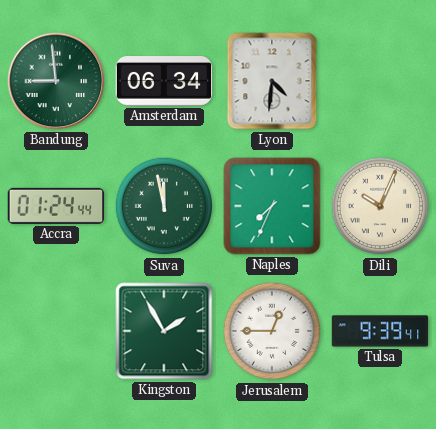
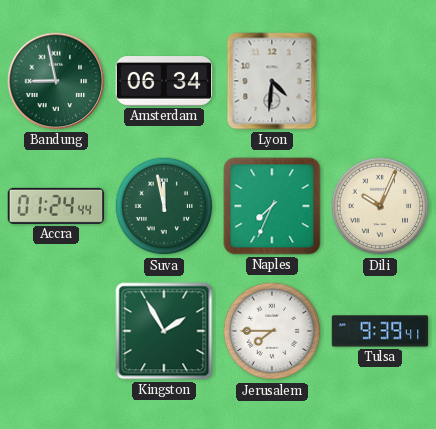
Bandung: 8:59 -> 8:58
Jerusalem: 12:45 -> 7:45
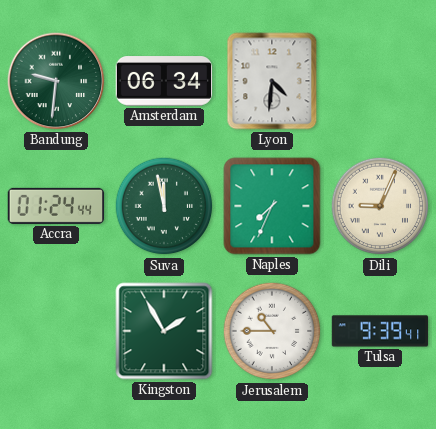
Bandung: 8:58 -> 9:31
Dili: 10:04 -> 9:04
Jerusalem: 7:45 -> 10:45
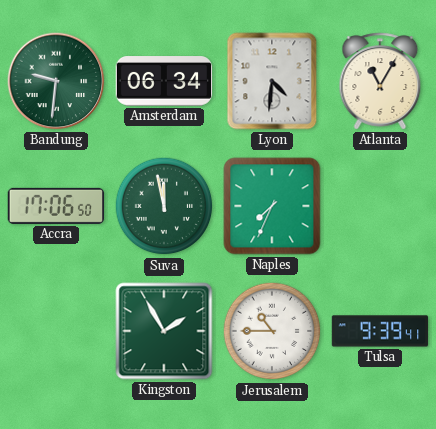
Atlanta: none -> 11:05
Accra: 01:24 -> 17:06
Dili: 9:04 -> none
